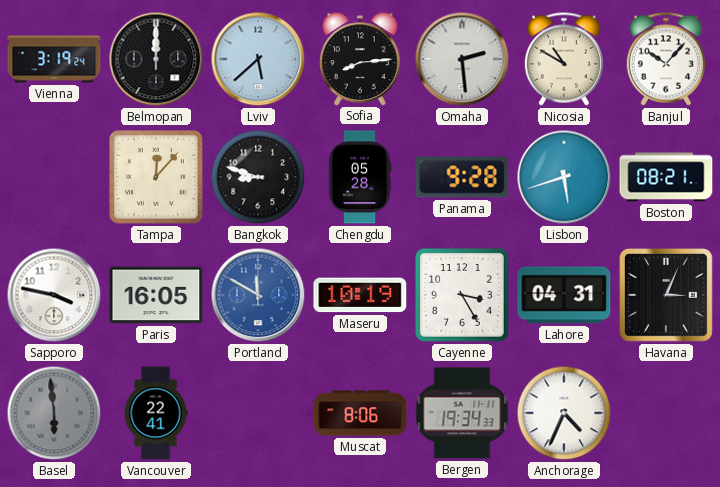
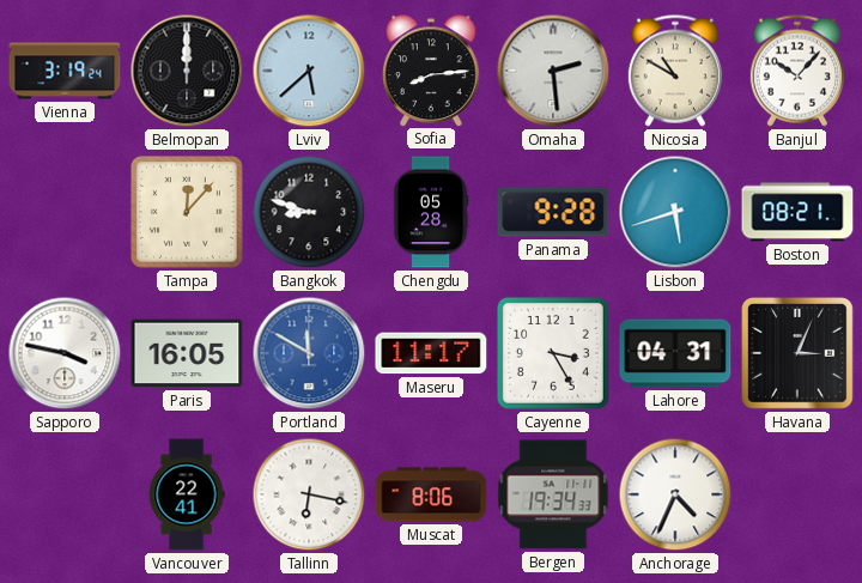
Maseru: 10:19 -> 11:17
Basel: 5:59 -> none
Tallinn: none -> 6:17
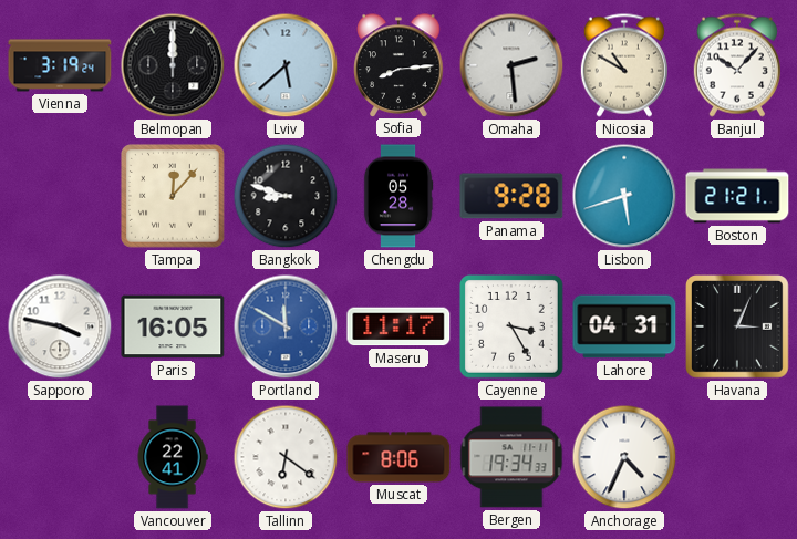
Boston: 08:21 -> 21:21
Tallinn: 6:17 -> 6:21
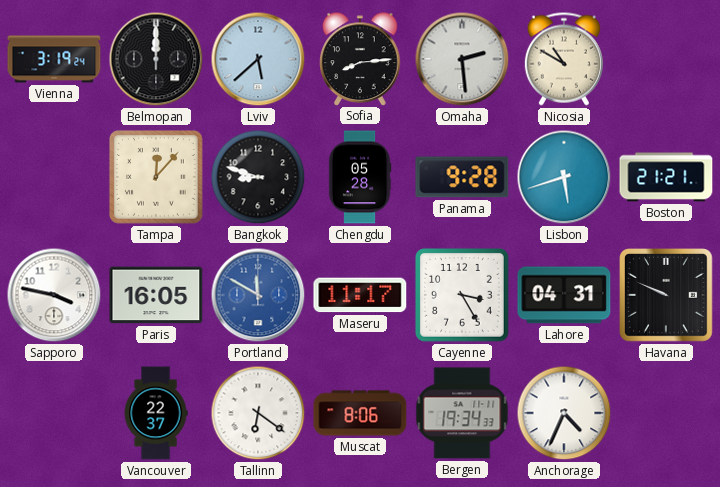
Banjul: 10:07 -> none
Havana: 3:04 -> 9:49
Vancouver: 22:41 -> 22:37
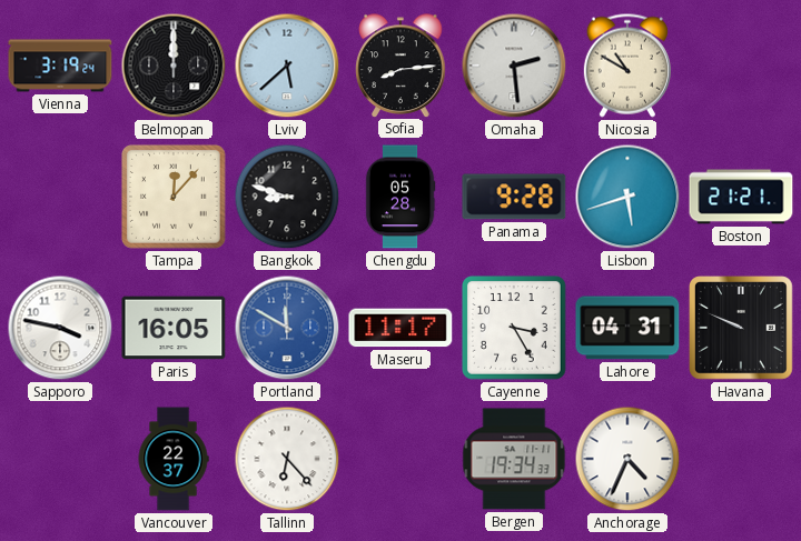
Tallinn: 6:21 -> 6:23
Muscat: 8:06 -> none
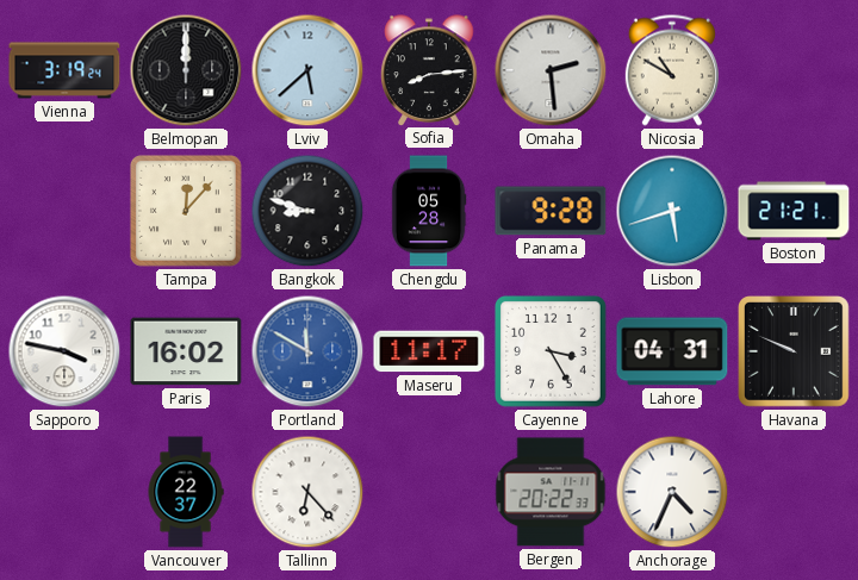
Paris: 16:05 -> 16:02
Bergen: 19:34 -> 20:22
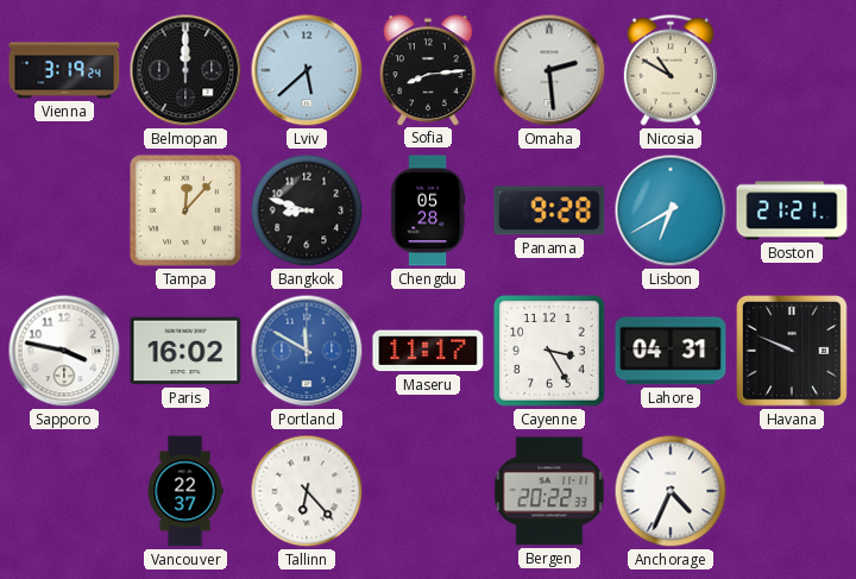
Lisbon: 5:42 -> 6:40
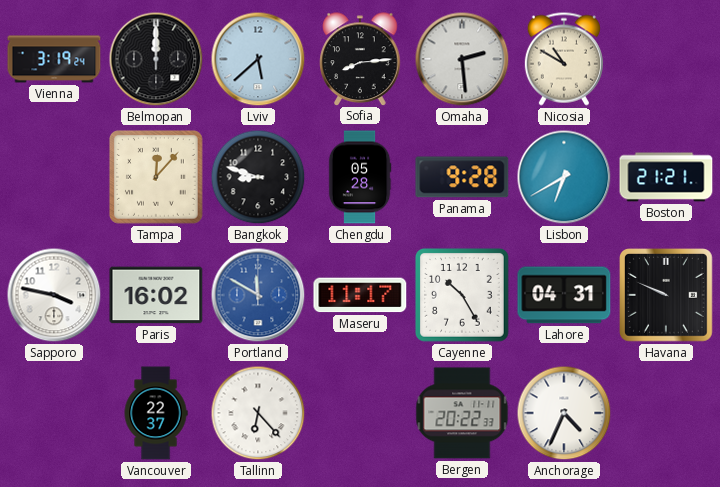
Cayenne: 3:25 -> 10:25
